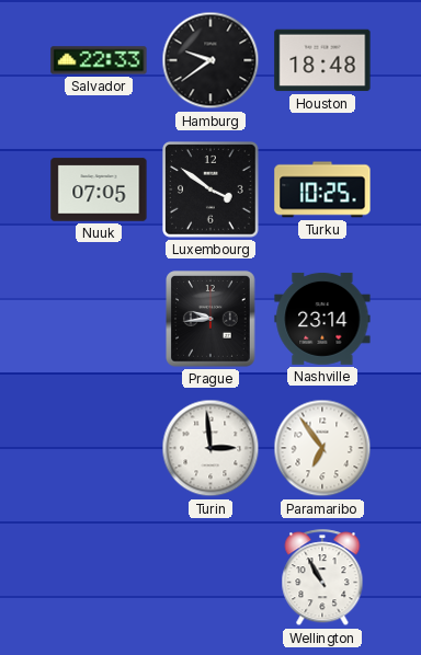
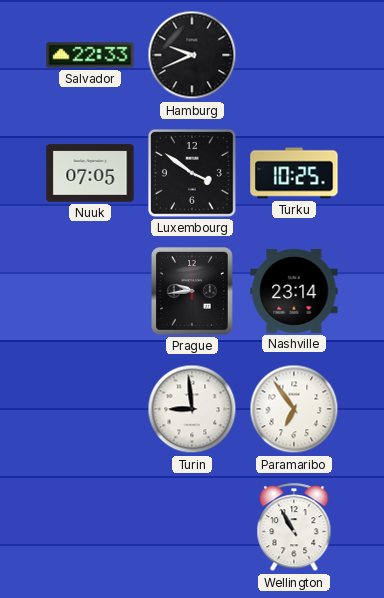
Hamburg: 9:39 -> 9:41
Houston: 18:48 -> none
Turin: 2:59 -> 8:59
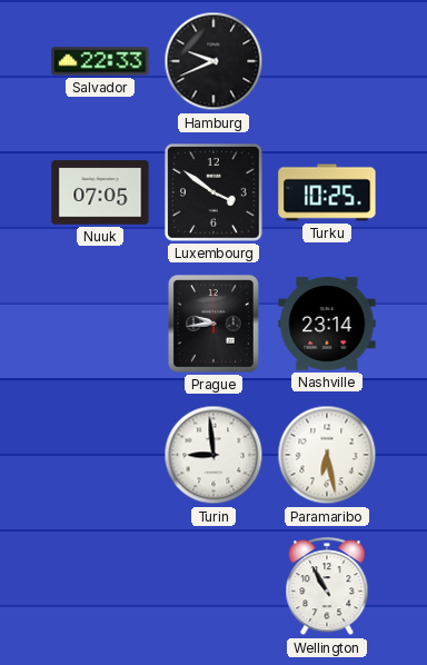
Paramaribo: 6:54 -> 6:28
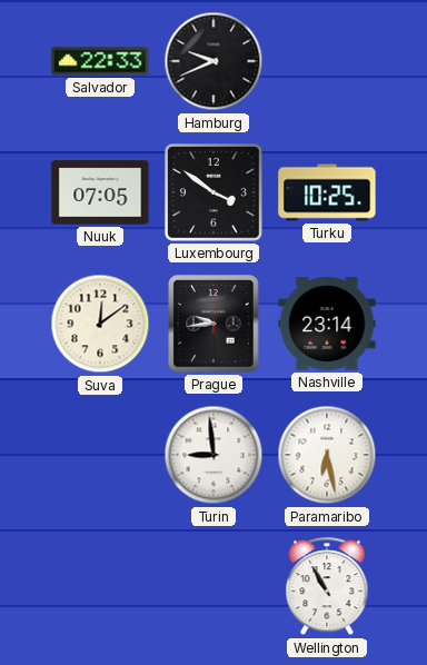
Suva: none -> 12:09
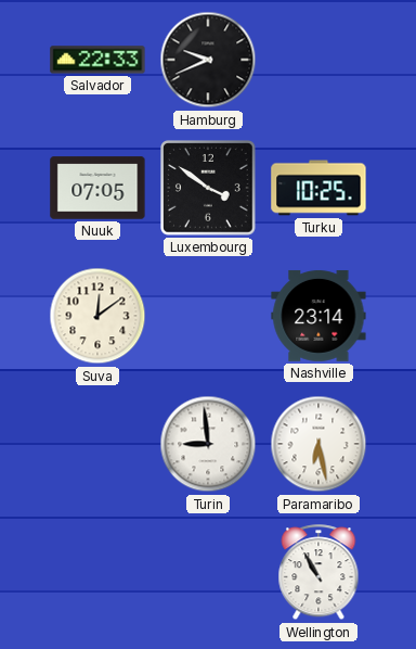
Prague: 9:44 -> none
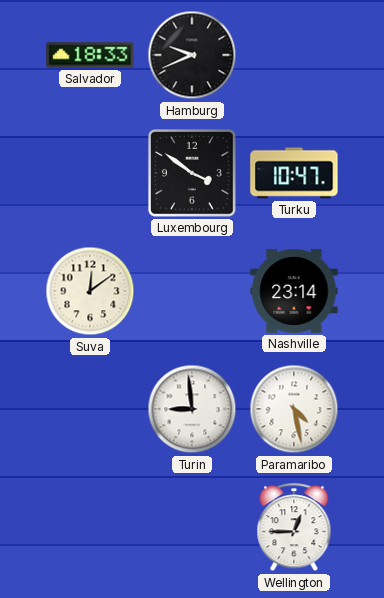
Salvador: 22:33 -> 18:33
Nuuk: 07:05 -> none
Turku: 10:25 -> 10:47
Paramaribo: 6:28 -> 4:28
Wellington: 10:55 -> 12:45
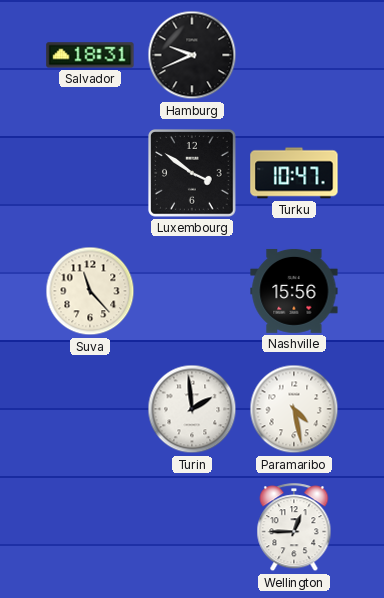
Salvador: 18:33 -> 18:31
Suva: 12:09 -> 11:23
Nashville: 23:14 -> 15:56
Turin: 8:59 -> 1:59
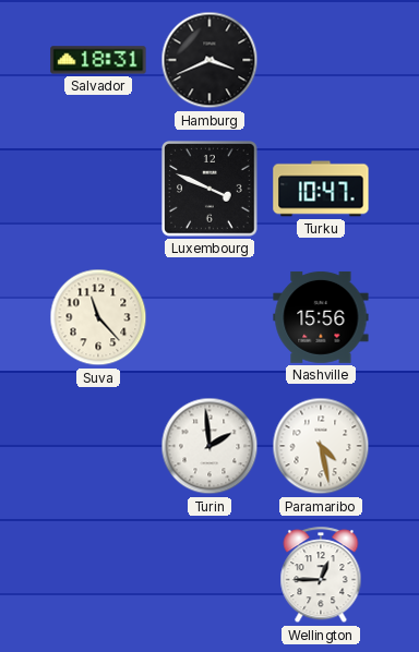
Hamburg: 9:41 -> 3:41
Luxembourg: 3:51 -> 3:49
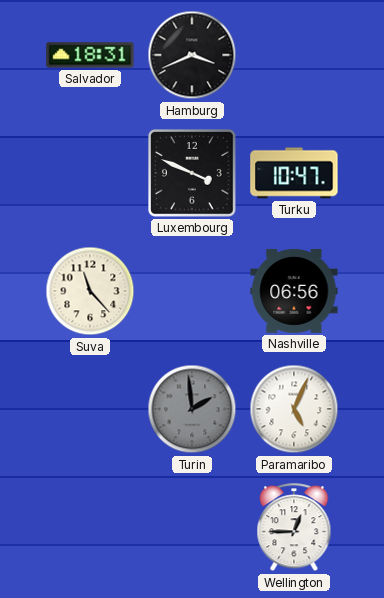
Nashville: 15:56 -> 06:56
Turin dial: white -> grey
Paramaribo: 4:28 -> 5:04
